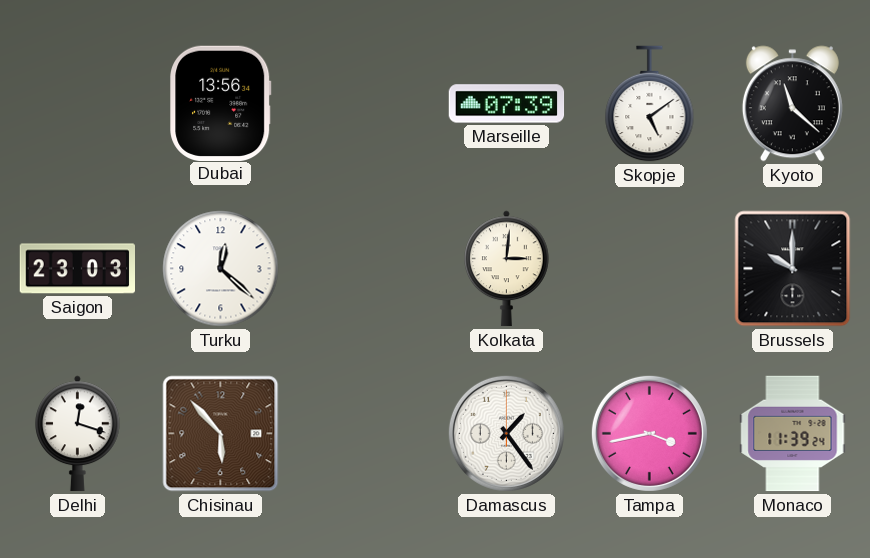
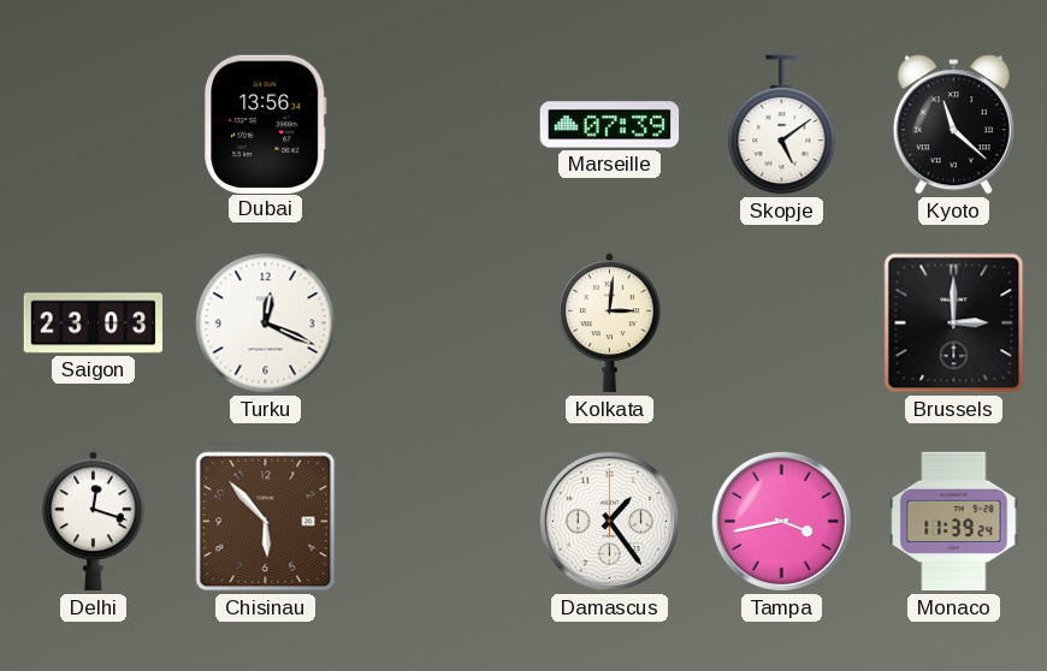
Turku: 12:22 -> 12:19
Brussels: 10:00 -> 3:00
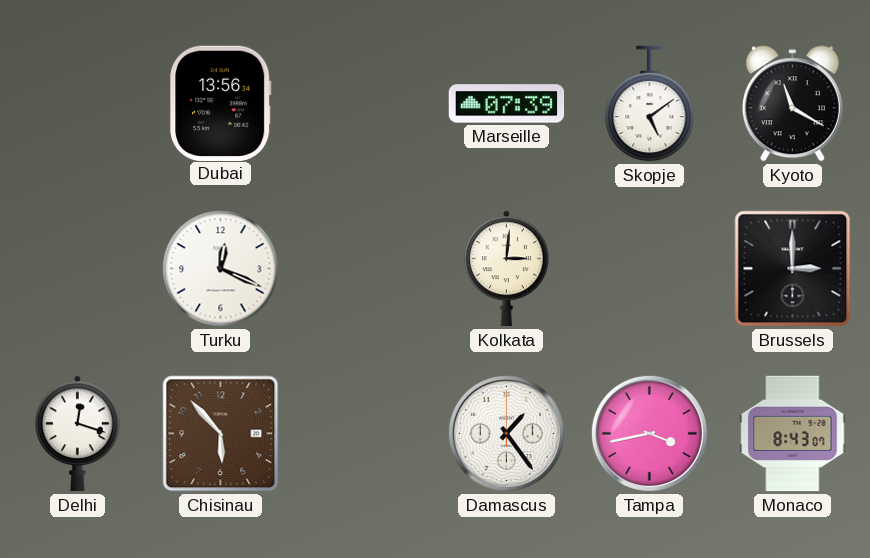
Kyoto: 11:22 -> 11:20
Saigon: 23:03 -> none
Monaco: 11:39 -> 8:43
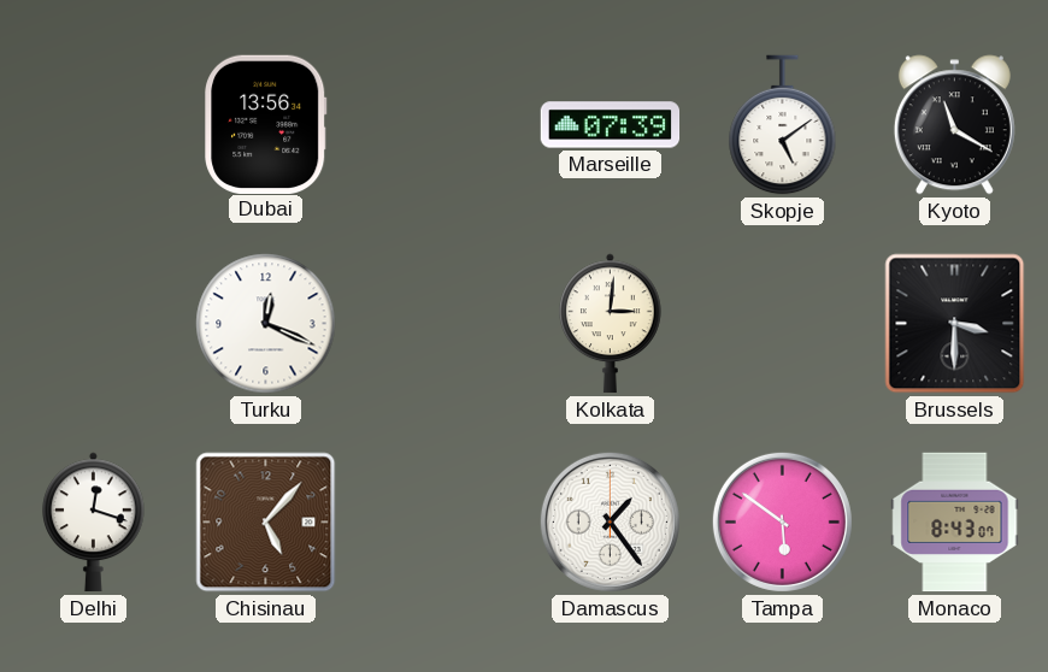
Brussels: 3:00 -> 3:30
Chisinau: 5:53 -> 5:07
Tampa: 3:43 -> 5:51
